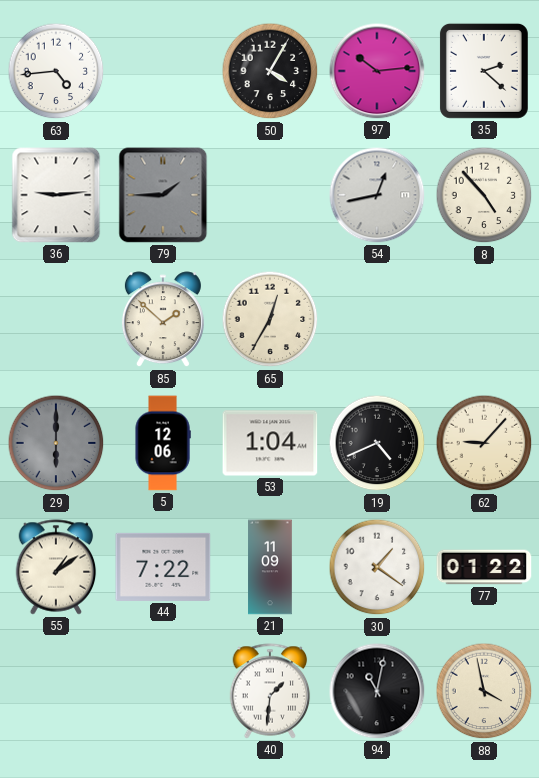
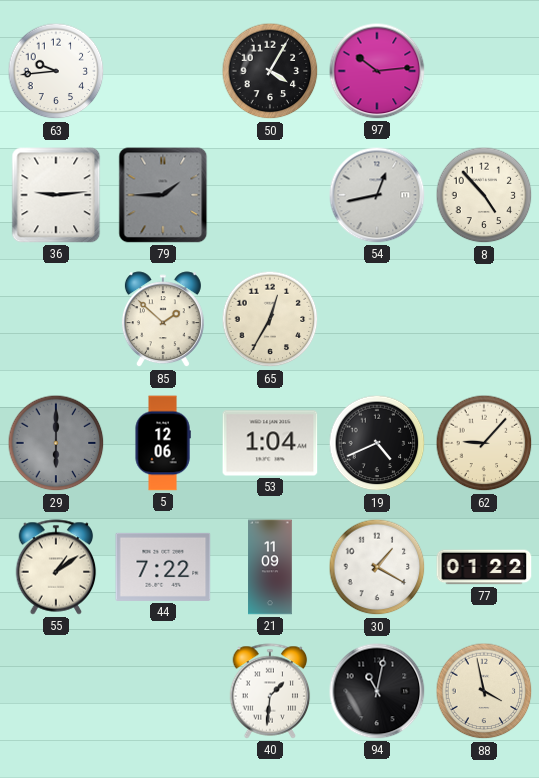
63: 4:44 -> 9:44
35: 2:22 -> none
30: 1:21 -> 1:20
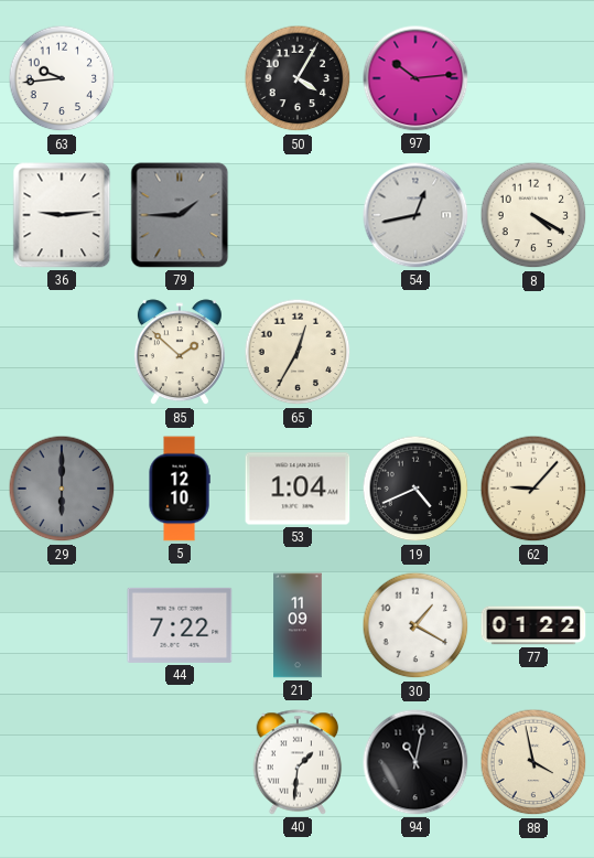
8: 4:53 -> 4:20
5: 12:06 -> 12:10
55: 1:09 -> none
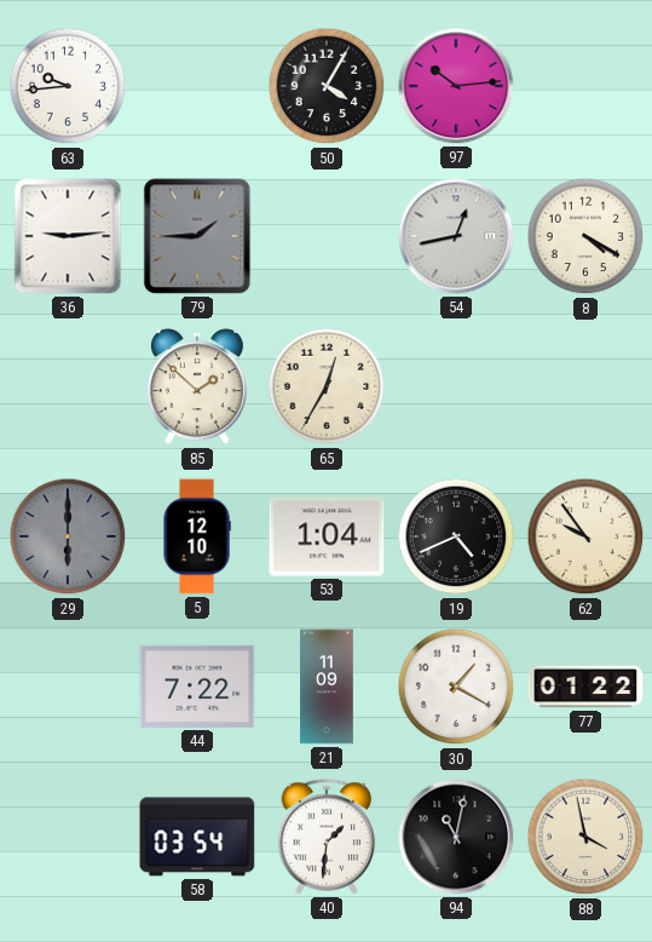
62: 9:07 -> 9:54
58: none -> 03:54
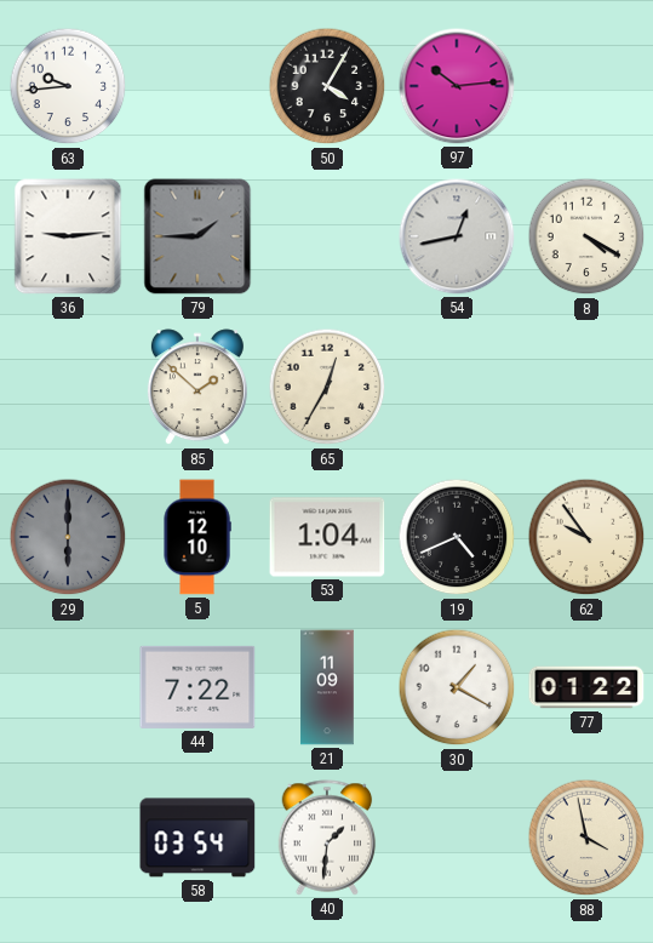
94: 11:02 -> none
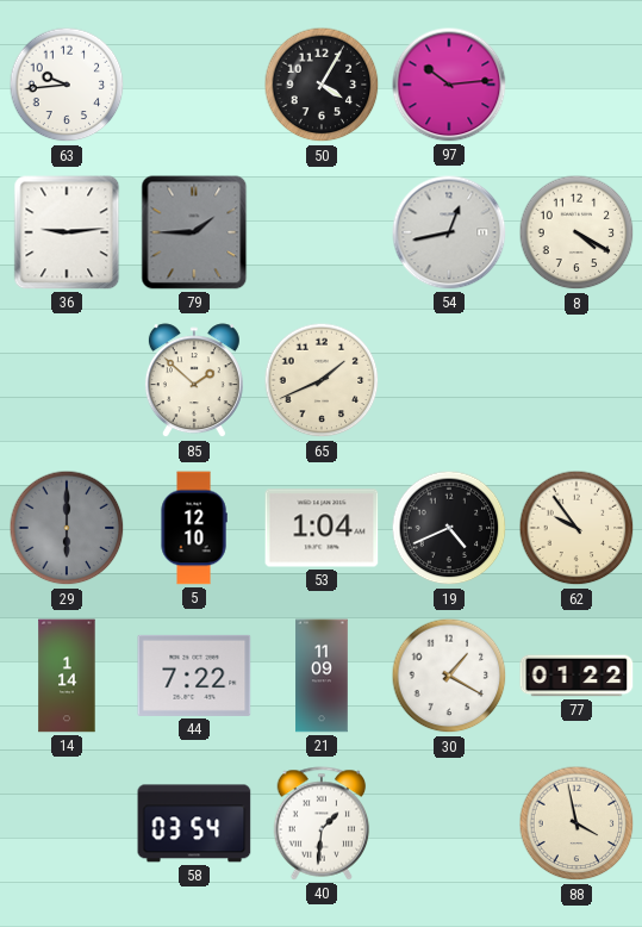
65: 12:35 -> 1:41
14: none -> 1:14
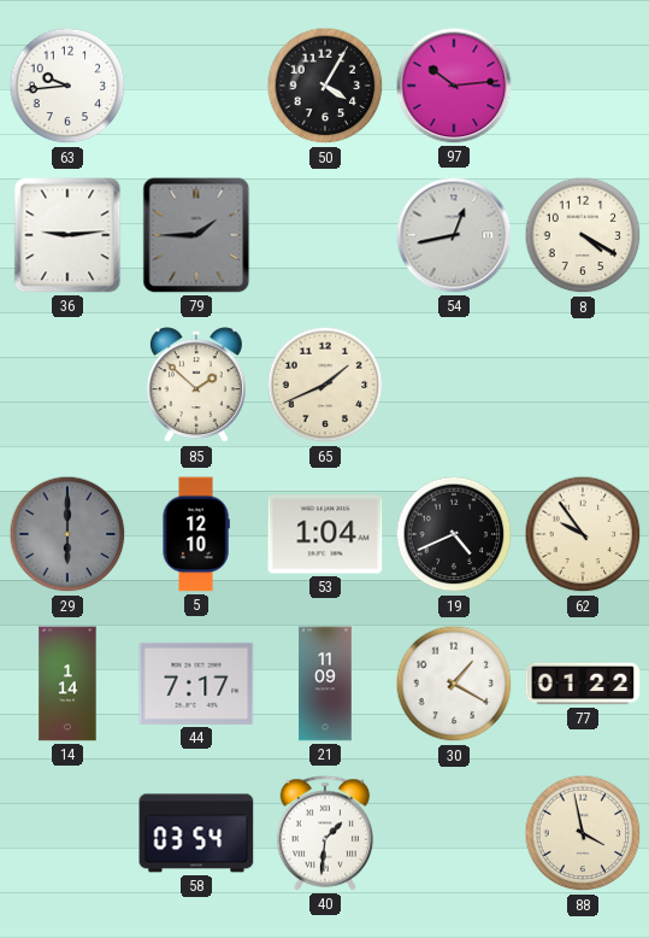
44: 7:22 -> 7:17
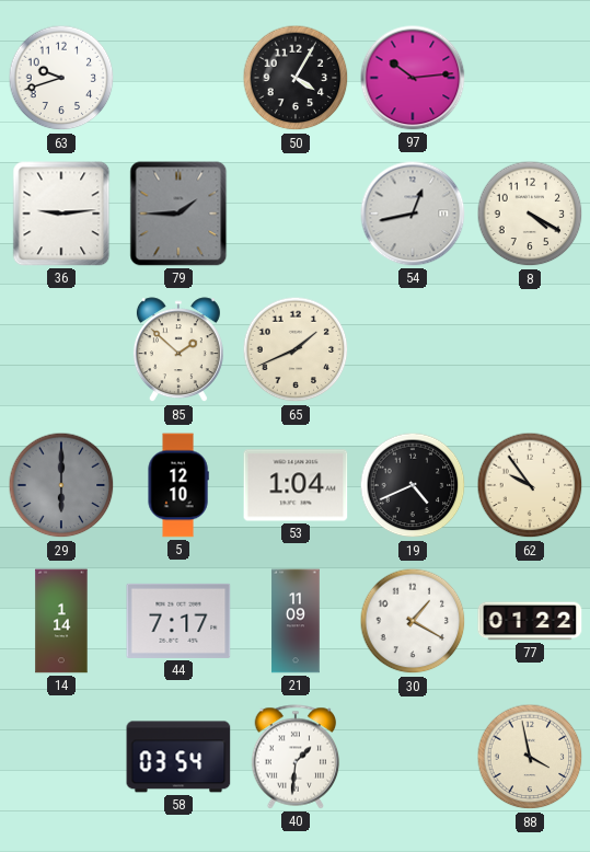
63: 9:44 -> 9:42
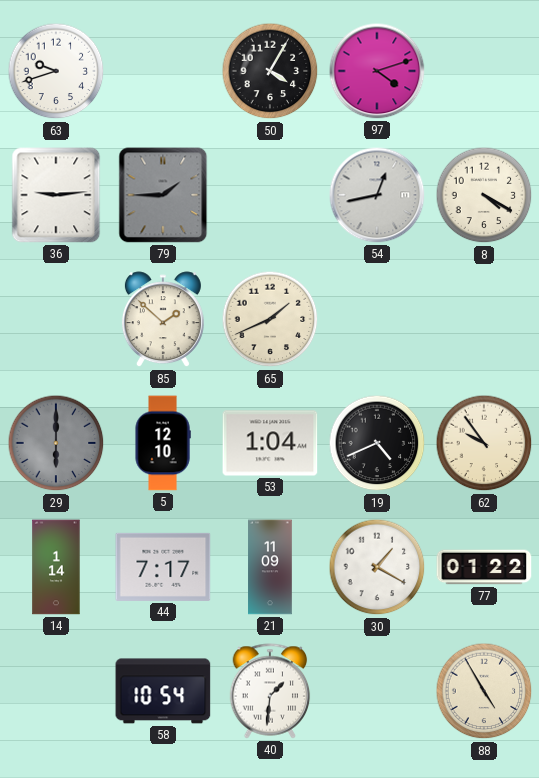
97: 10:14 -> 4:12
58: 03:54 -> 10:54
88: 3:58 -> 4:55
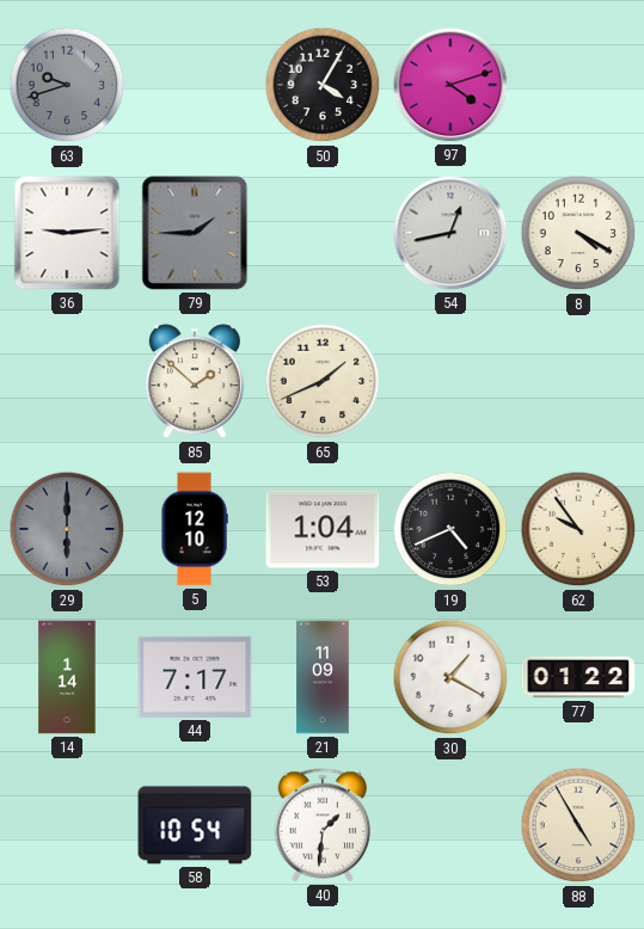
63 dial: white -> grey
